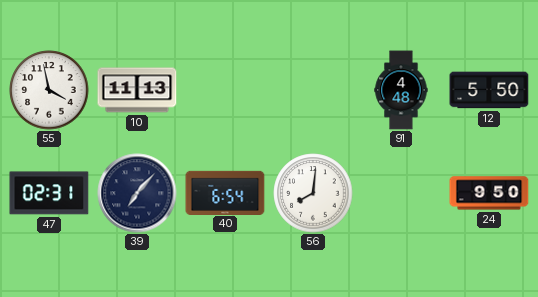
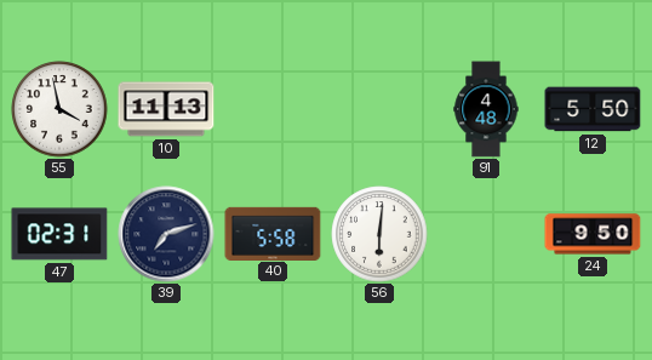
39: 7:07 -> 7:12
40: 6:54 -> 5:58
56: 8:01 -> 6:01
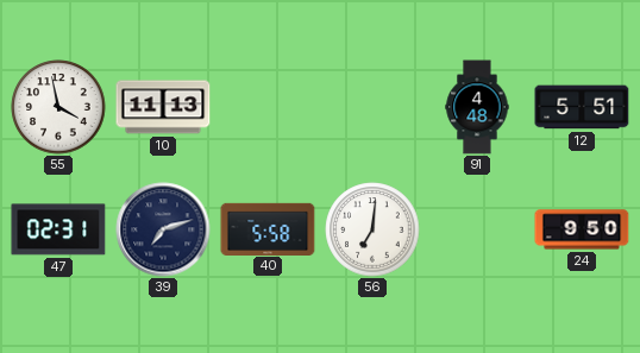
12: 5:50 -> 5:51
56: 6:01 -> 7:01
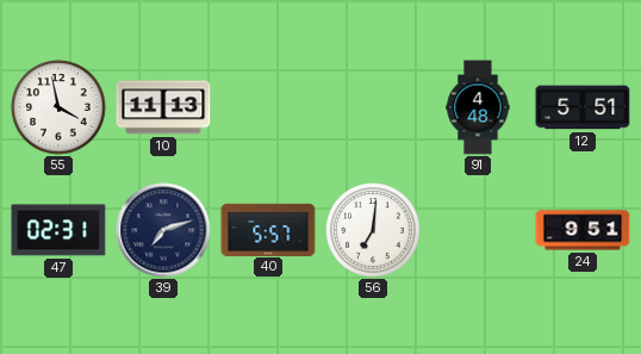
40: 5:58 -> 5:57
24: 9:50 -> 9:51
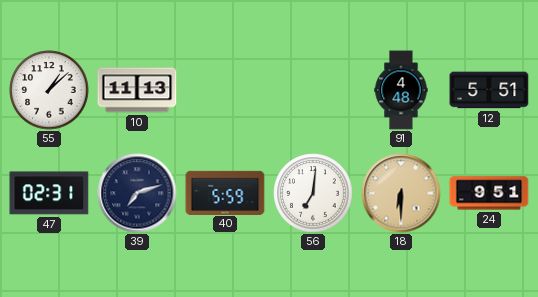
55: 3:58 -> 1:08
40: 5:57 -> 5:59
18: none -> 6:30
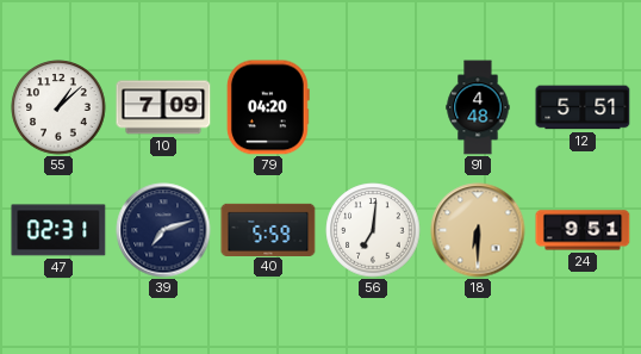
10: 11:13 -> 7:09
79: none -> 04:20
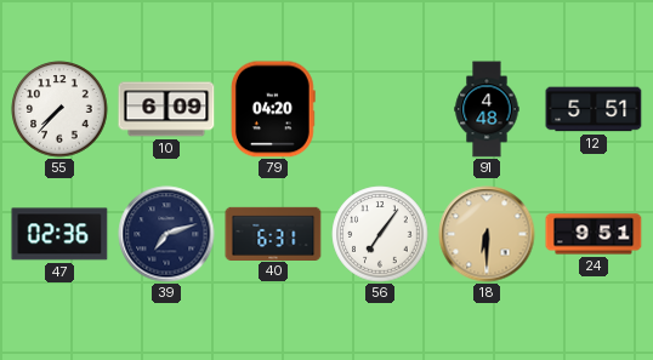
55: 1:08 -> 7:37
10: 7:09 -> 6:09
47: 02:31 -> 02:36
40: 5:59 -> 6:31
56: 7:01 -> 7:06
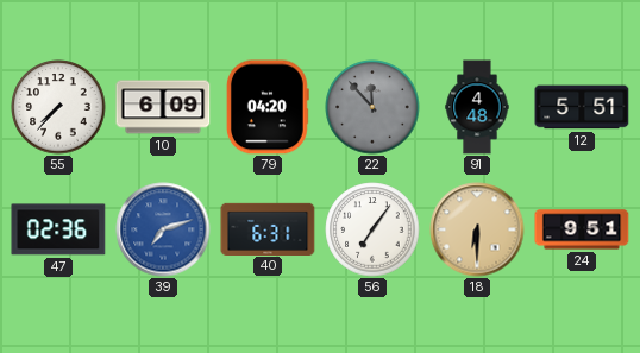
22: none -> 11:53
39 dial: navy -> blue
